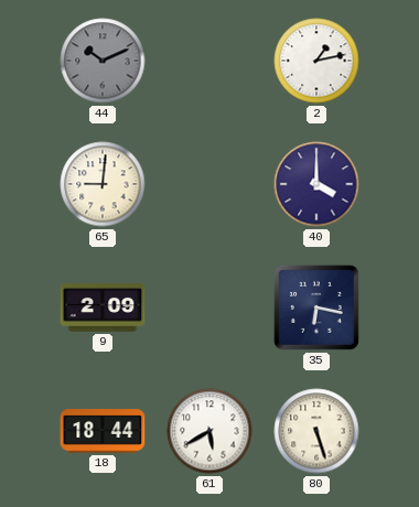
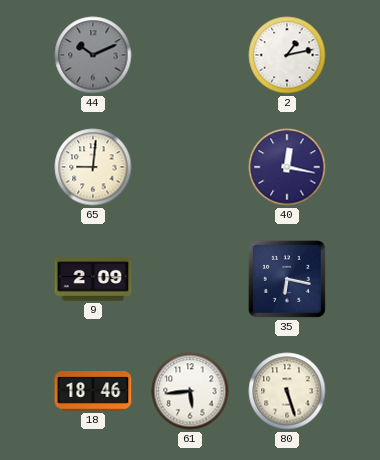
40: 4:00 -> 12:17
18: 18:44 -> 18:46
61: 5:40 -> 5:44
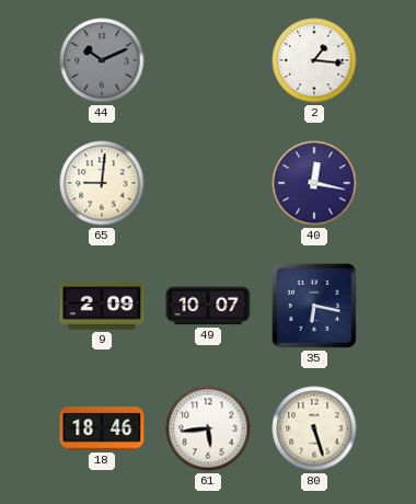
2: 1:13 -> 1:16
49: none -> 10:07
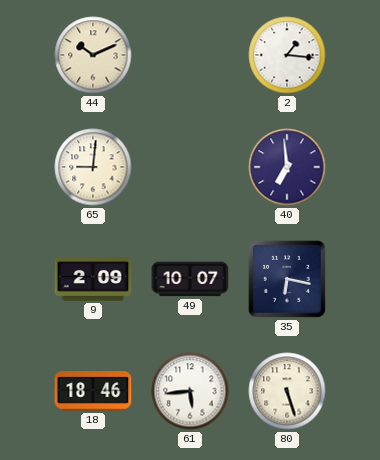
44 dial: grey -> cream
40: 12:17 -> 6:59
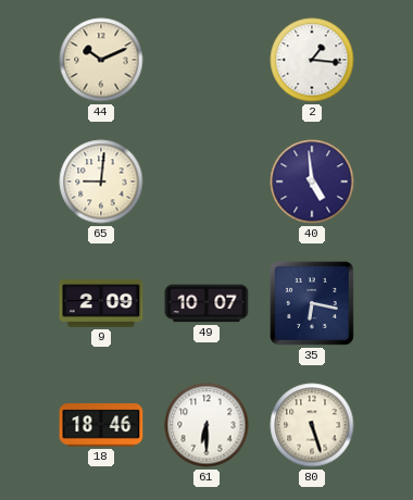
40: 6:59 -> 4:59
61: 5:44 -> 6:30
